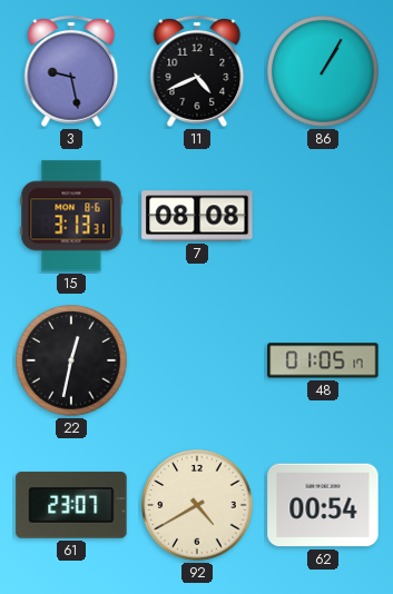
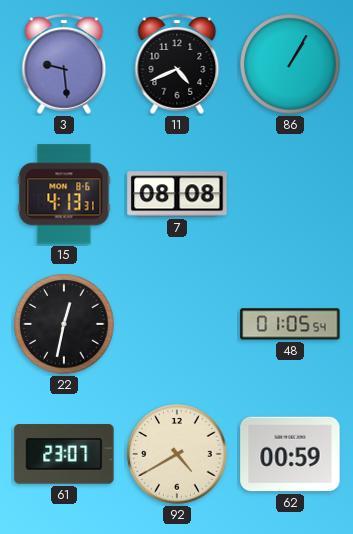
3: 9:28 -> 9:29
15: 3:13 -> 4:13
48: 01:05:17 -> 01:05:54
62: 00:54 -> 00:59
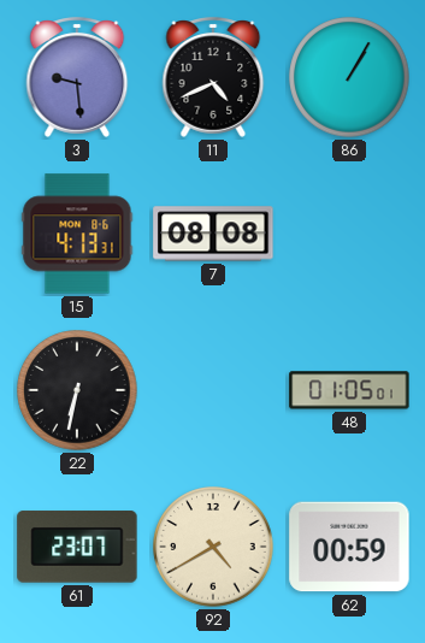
22: 12:32 -> 6:32
48: 01:05:54 -> 01:05:01
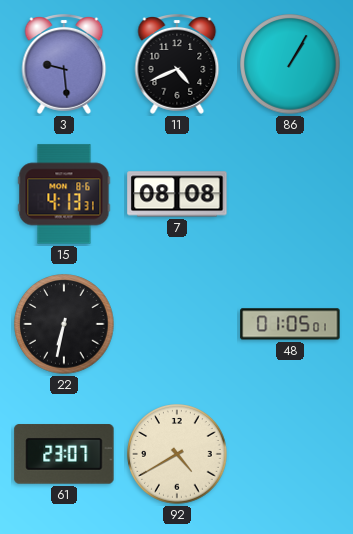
62: 00:59 -> none
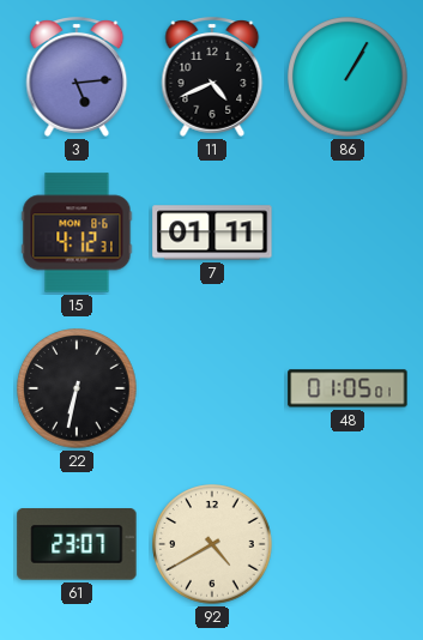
3: 9:29 -> 5:14
15: 4:13 -> 4:12
7: 08:08 -> 01:11
